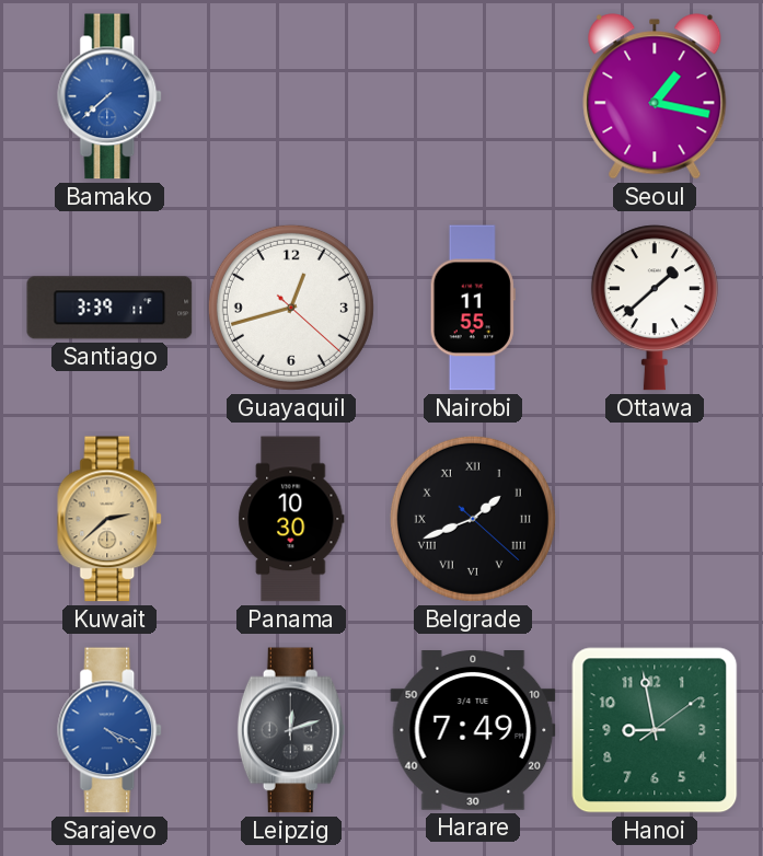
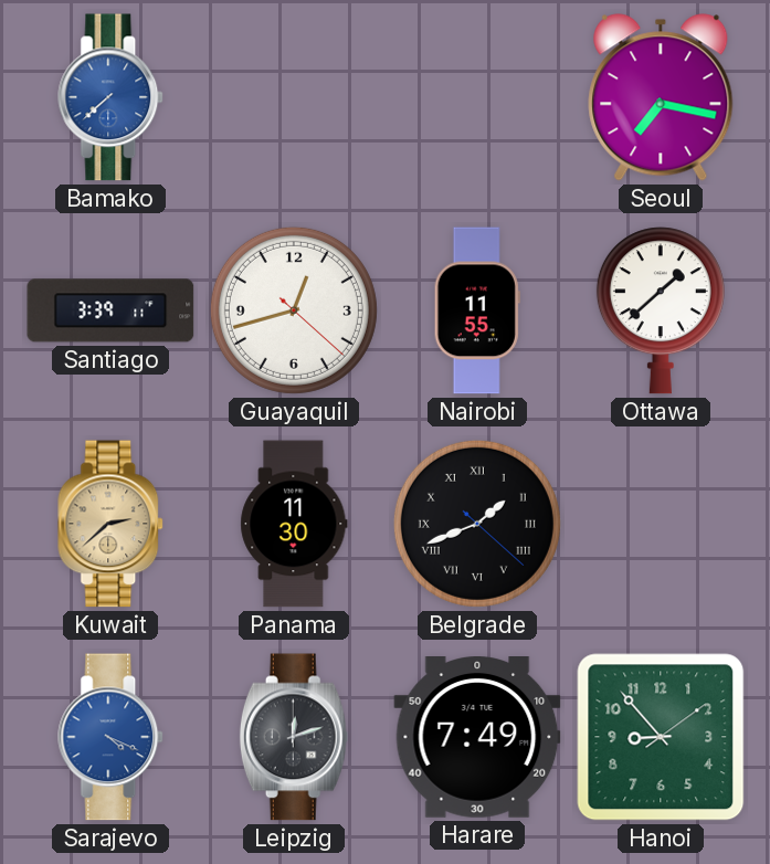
Seoul: 1:17 -> 7:17
Panama: 10:30 -> 11:30
Hanoi: 8:58 -> 8:53
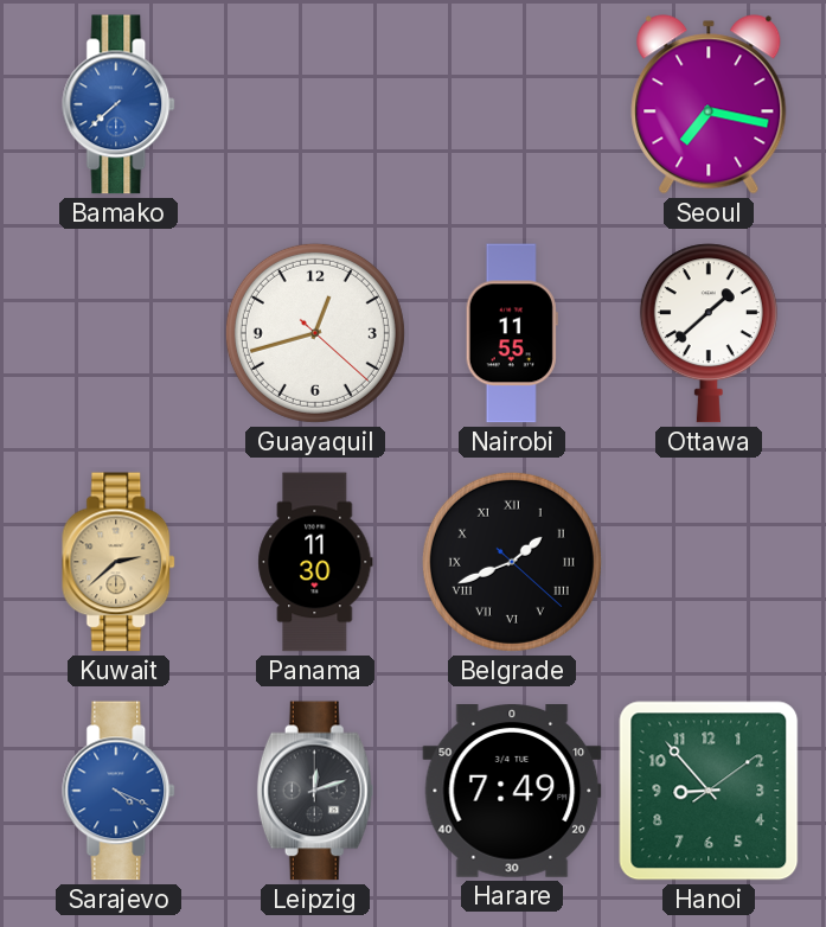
Santiago: 3:39 -> none
